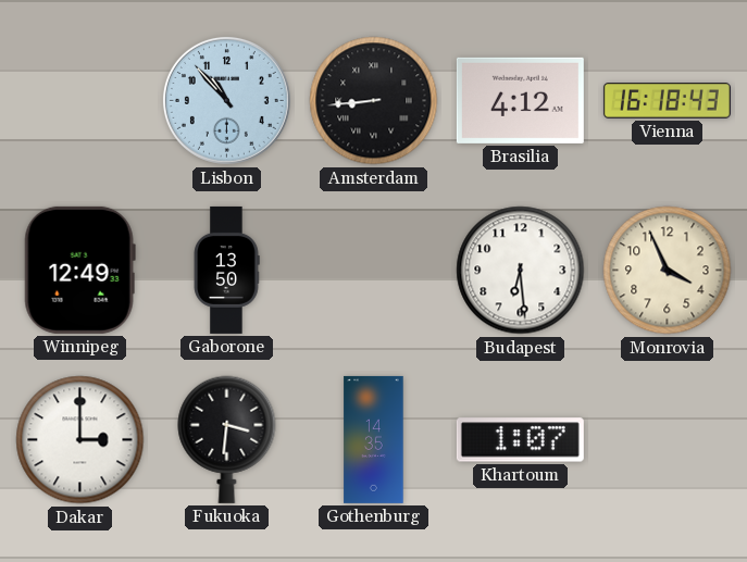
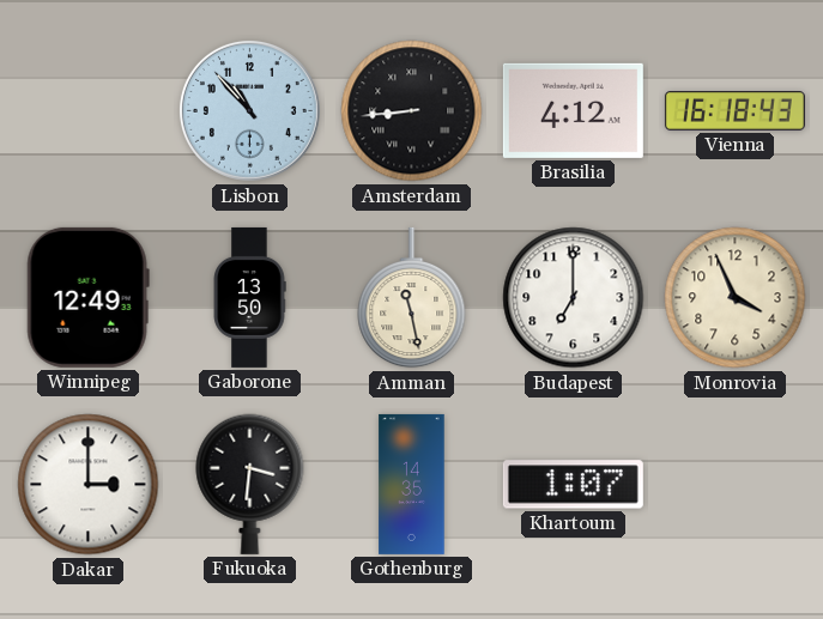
Amman: none -> 11:28
Budapest: 6:29 -> 7:00
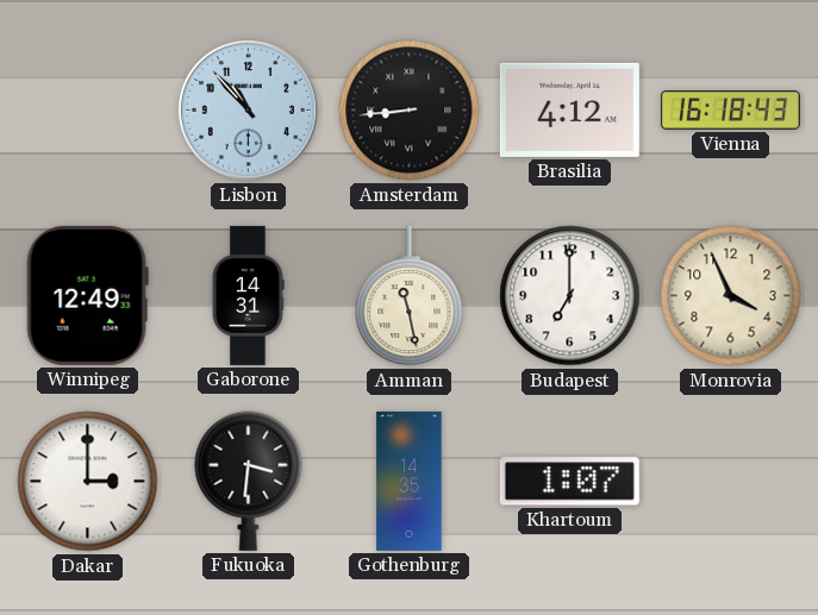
Gaborone: 13:50 -> 14:31
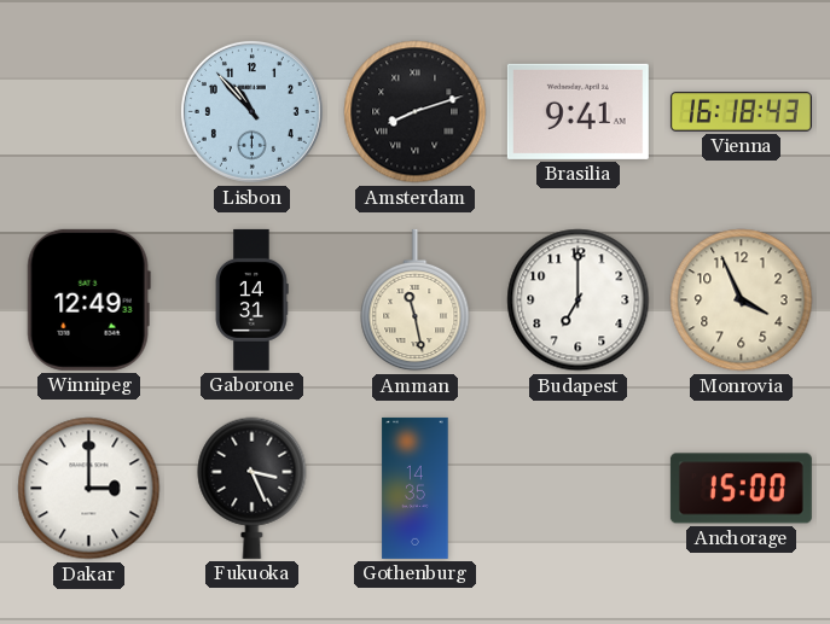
Amsterdam: 8:44 -> 8:12
Brasilia: 4:12 -> 9:41
Fukuoka: 3:31 -> 3:26
Khartoum: 1:07 -> none
Anchorage: none -> 15:00
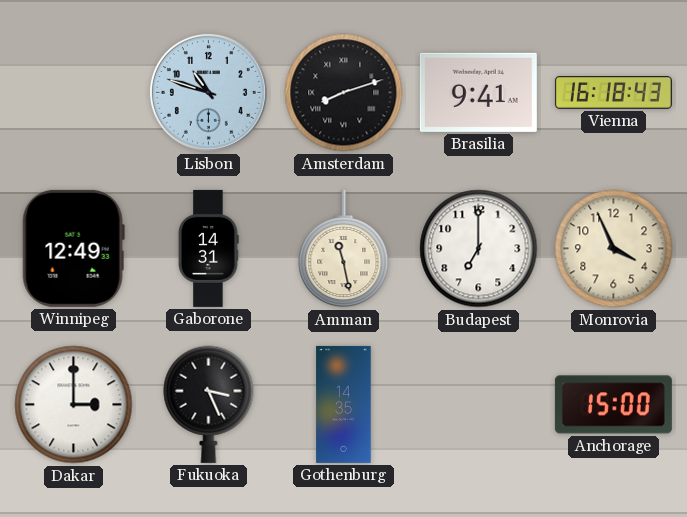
Lisbon: 10:53 -> 10:48
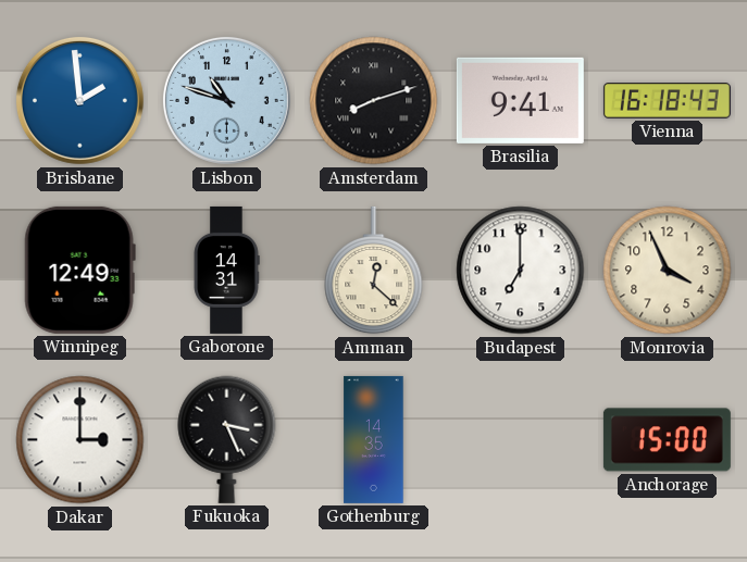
Brisbane: none -> 1:59
Amman: 11:28 -> 12:22
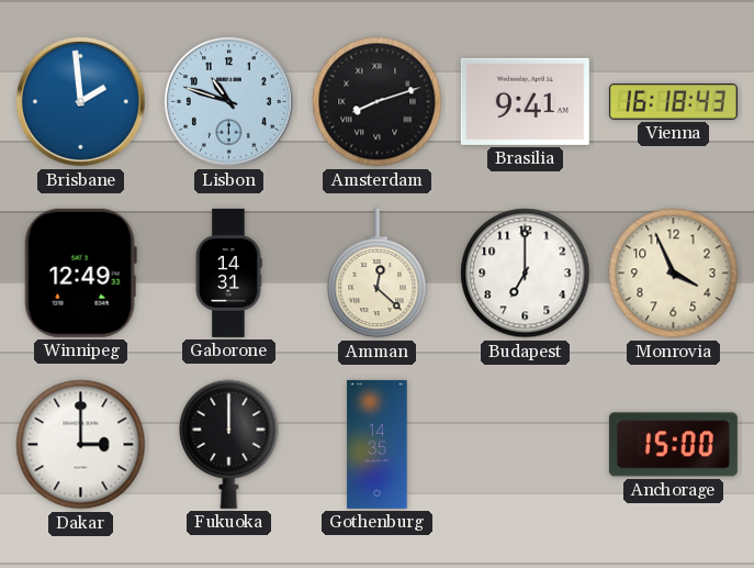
Fukuoka: 3:26 -> 12:00
